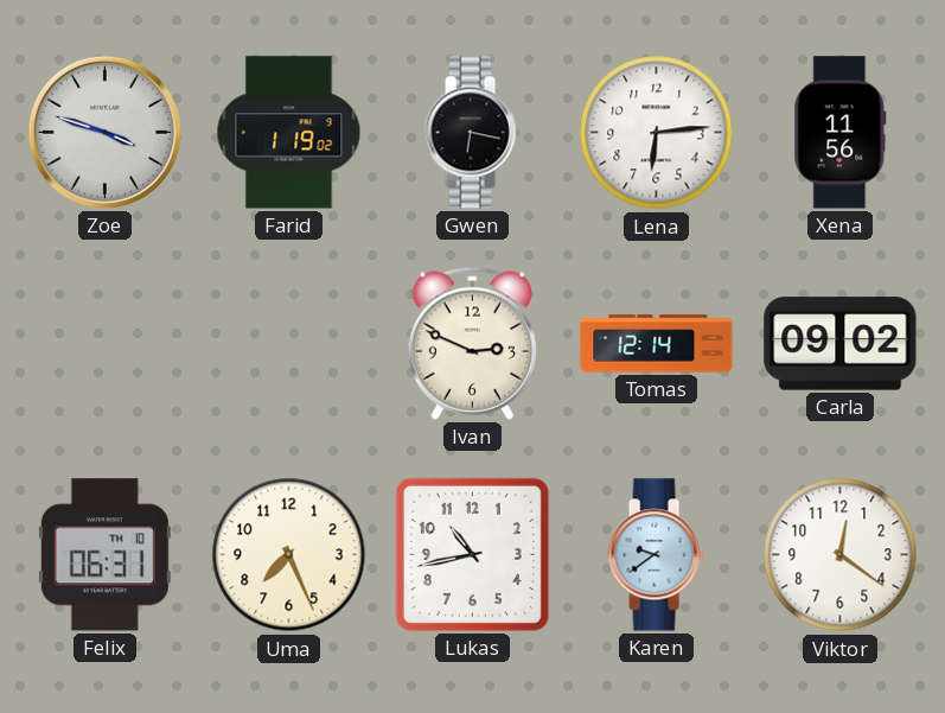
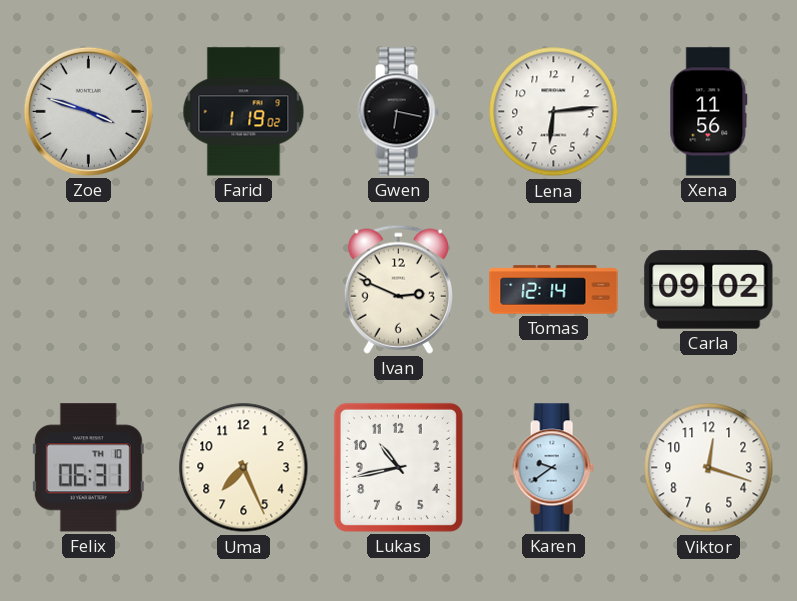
Viktor: 12:21 -> 12:18
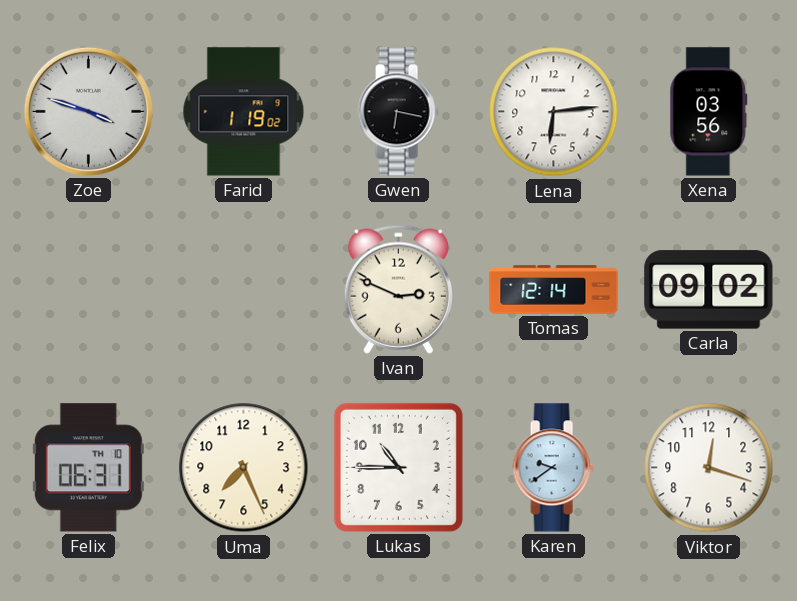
Xena: 11:56 -> 03:56
Lukas: 10:43 -> 10:45
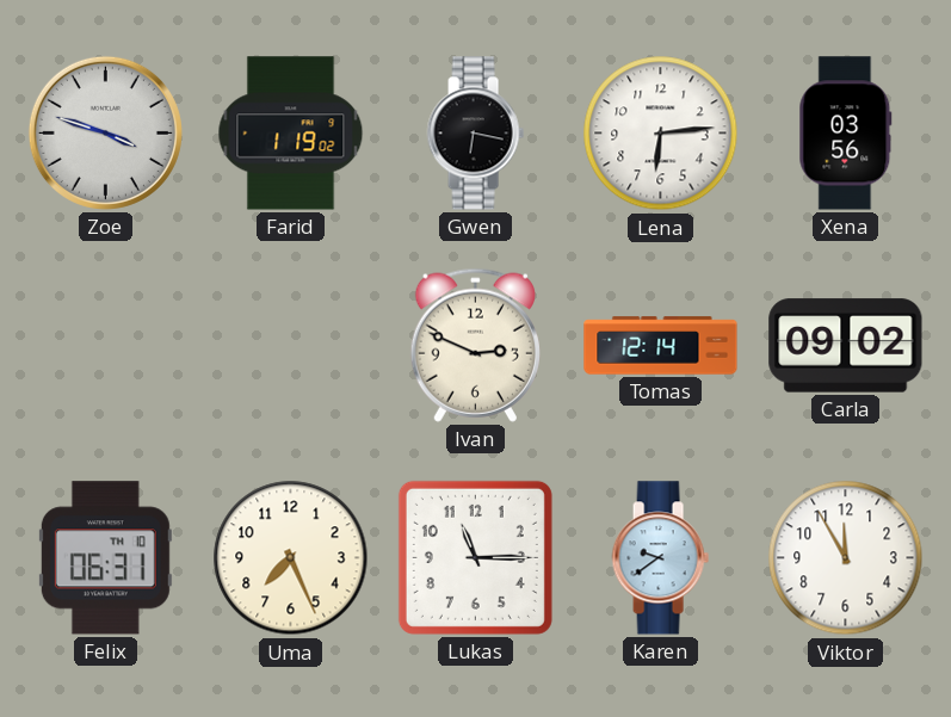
Lukas: 10:45 -> 11:15
Viktor: 12:18 -> 11:55
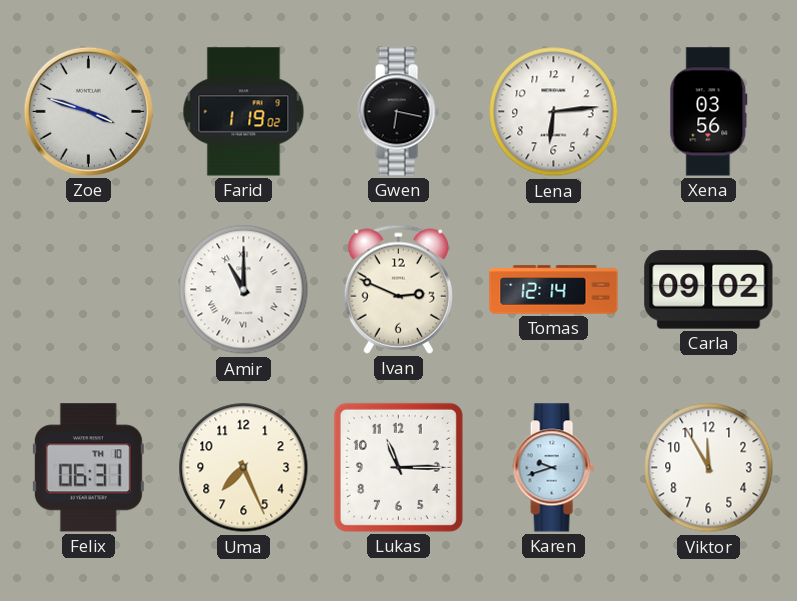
Amir: none -> 11:00
Karen: 9:39 -> 9:42
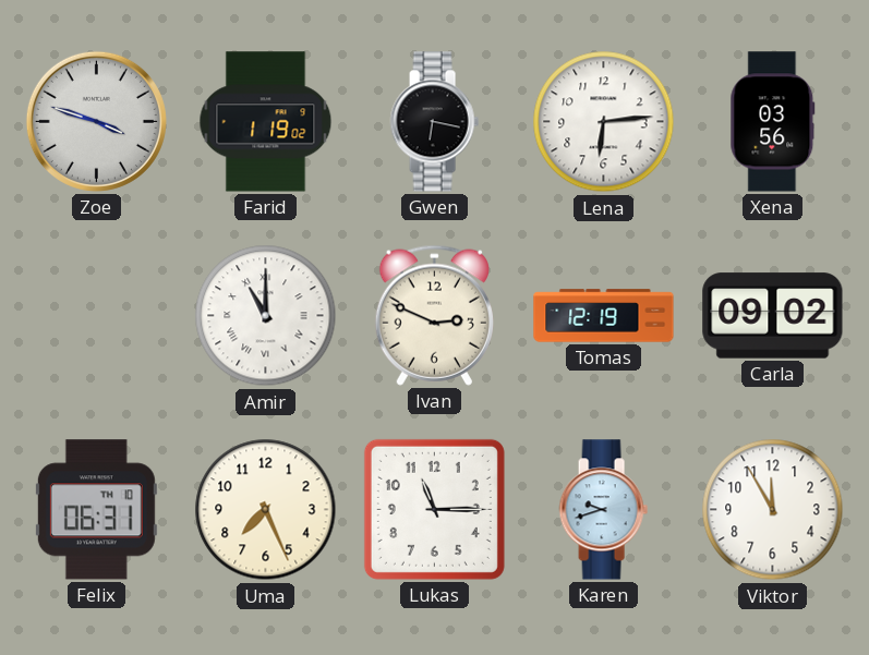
Tomas: 12:14 -> 12:19
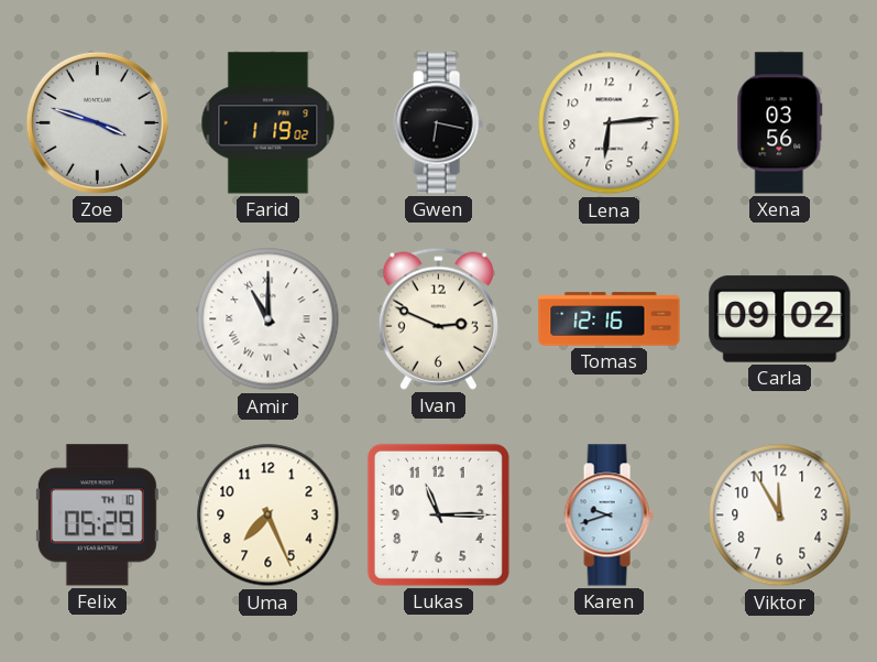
Tomas: 12:19 -> 12:16
Felix: 06:31 -> 05:29
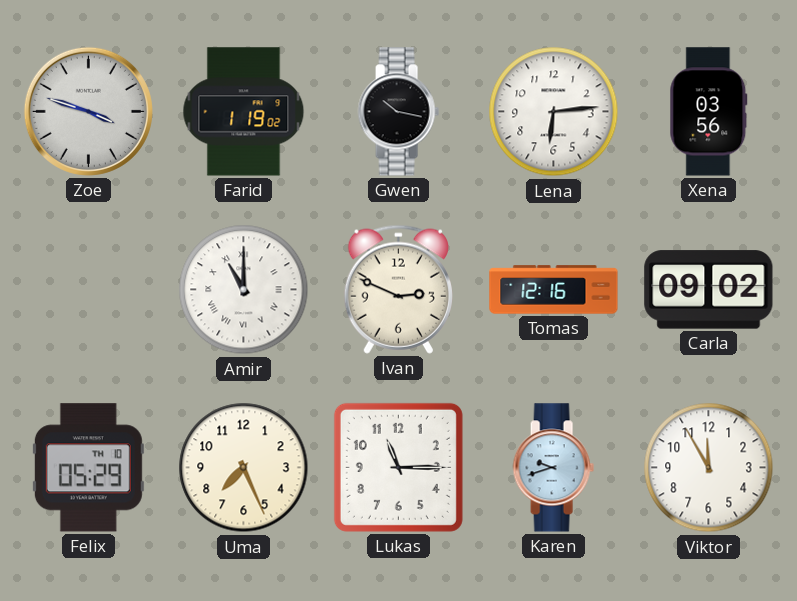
Gwen: 6:17 -> 10:17
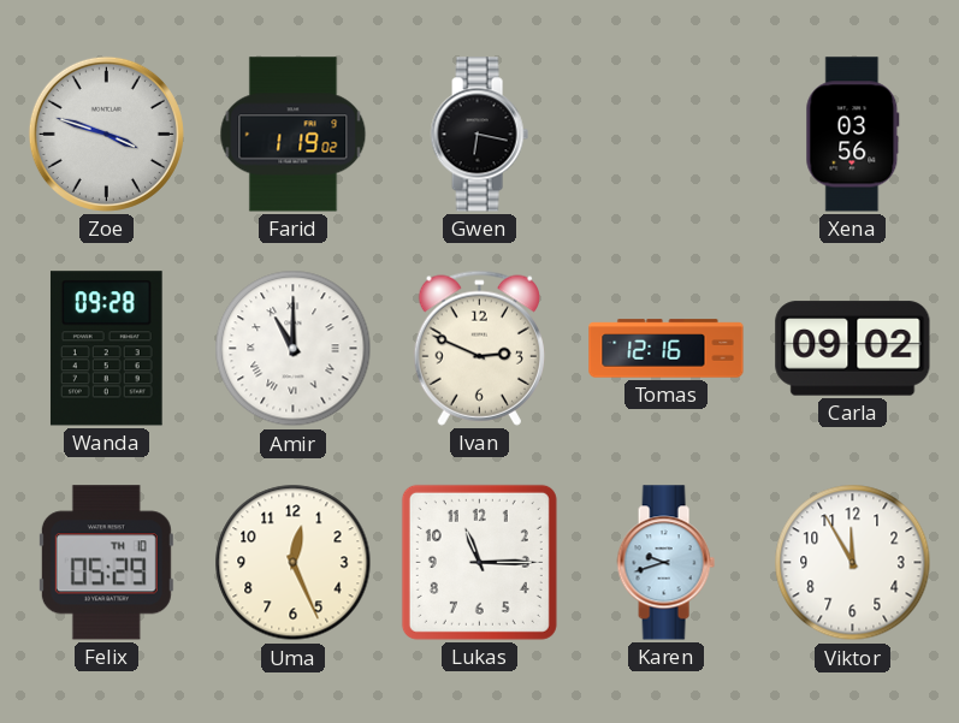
Gwen: 10:17 -> 6:17
Lena: 6:14 -> none
Wanda: none -> 09:28
Uma: 7:26 -> 12:26
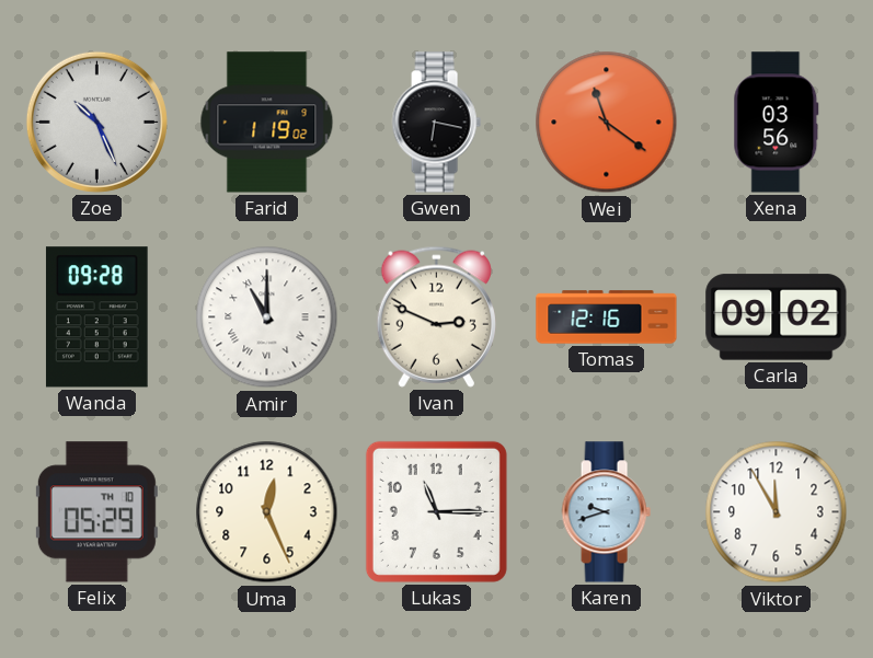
Zoe: 3:48 -> 10:26
Wei: none -> 11:21
